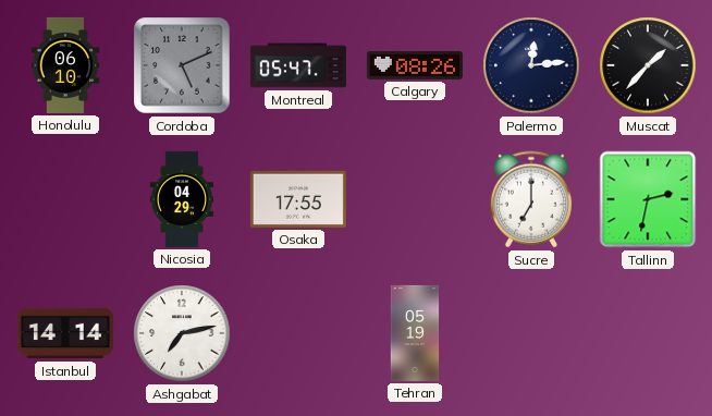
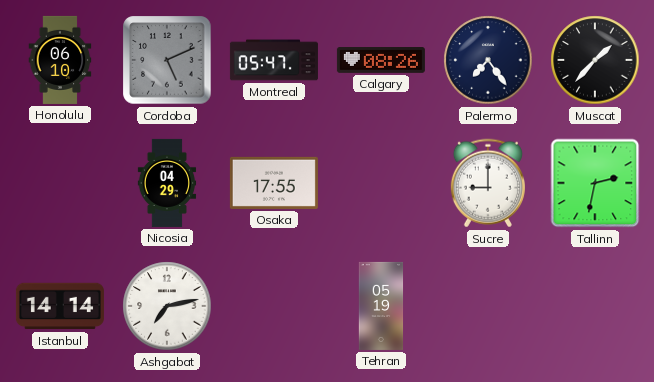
Palermo: 12:14 -> 7:24
Sucre: 7:00 -> 9:00
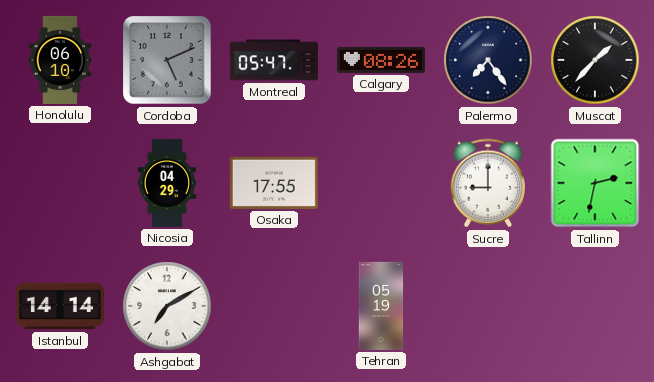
Ashgabat: 7:13 -> 7:10
